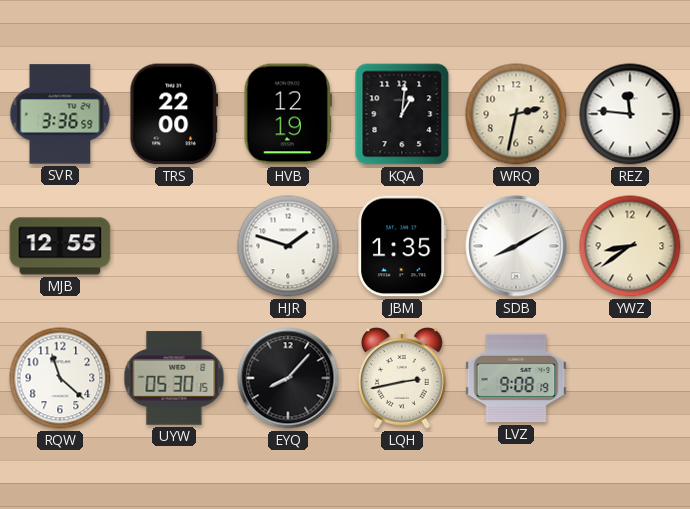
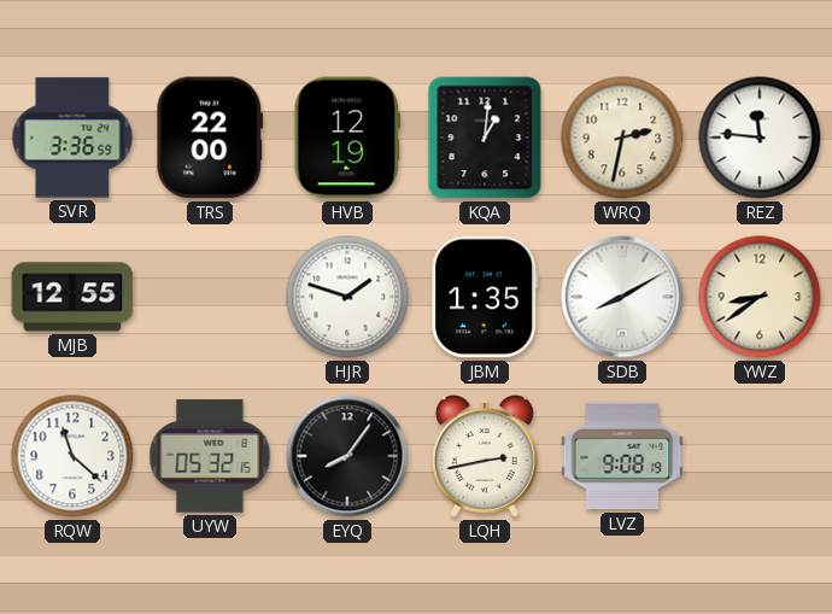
UYW: 05:30 -> 05:32
EYQ: 8:07 -> 8:06
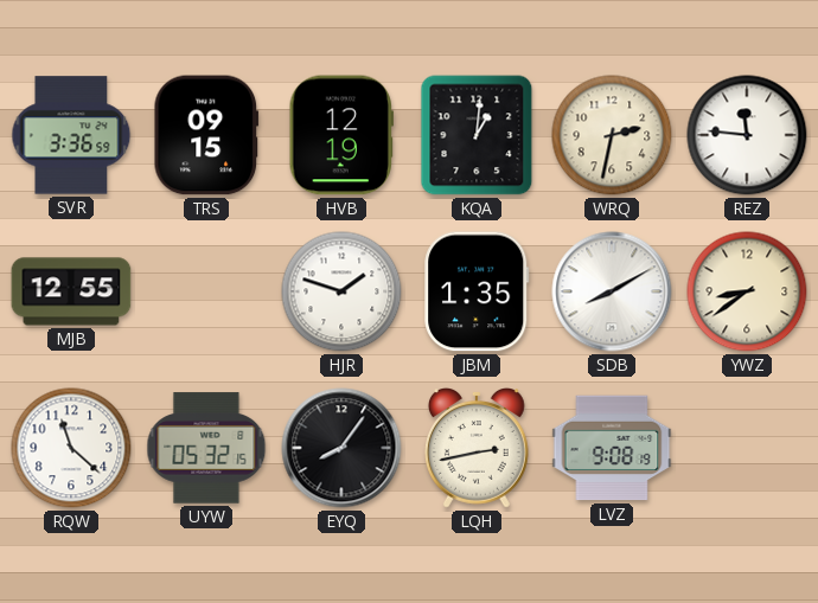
TRS: 22:00 -> 09:15
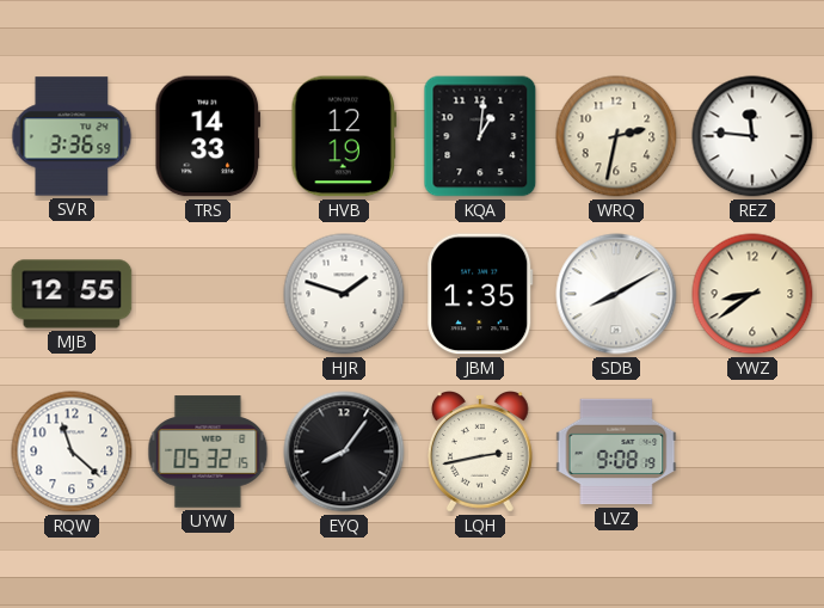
TRS: 09:15 -> 14:33
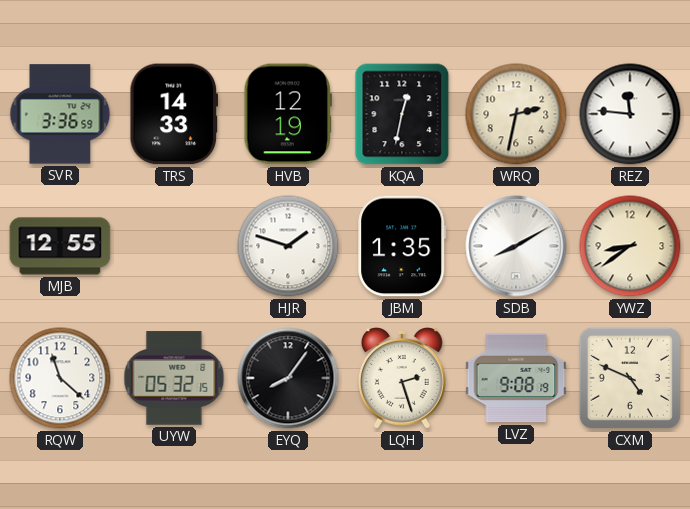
KQA: 1:01 -> 12:32
LQH: 2:43 -> 2:27
CXM: none -> 4:49
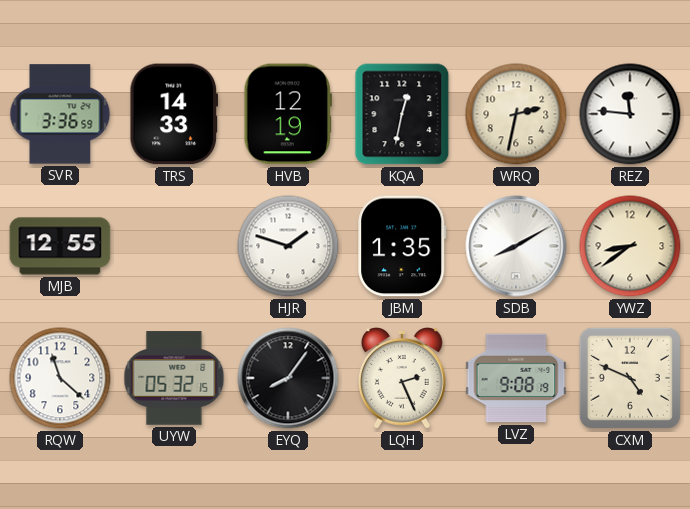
LQH: 2:27 -> 2:26
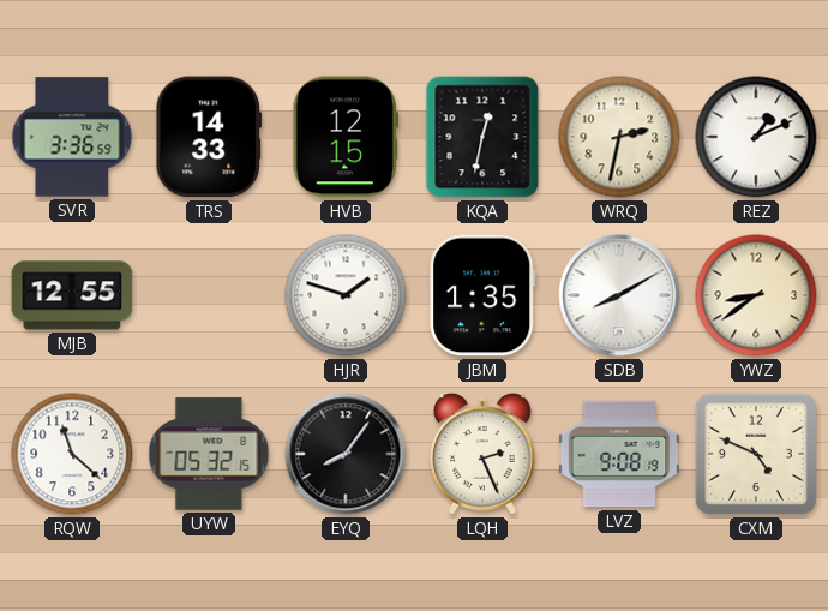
HVB: 12:19 -> 12:15
REZ: 11:46 -> 1:11
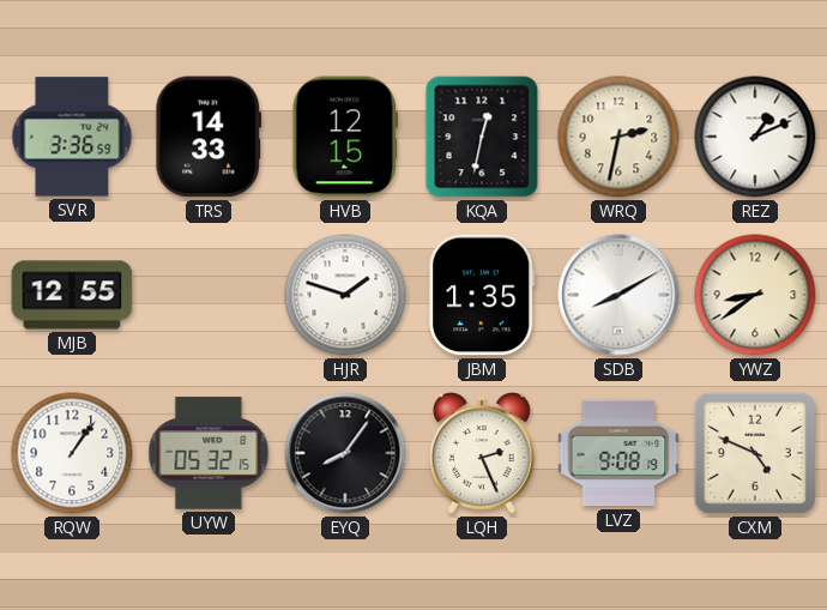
RQW: 11:22 -> 1:06
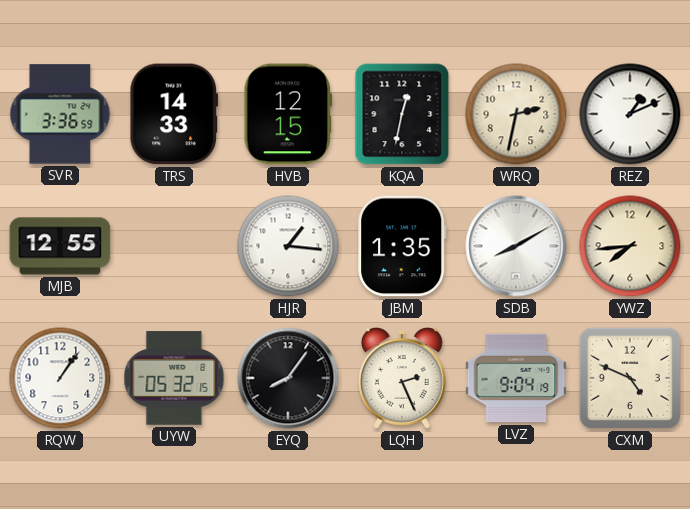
HJR: 1:48 -> 1:16
YWZ: 8:39 -> 7:44
LVZ: 9:08 -> 9:04
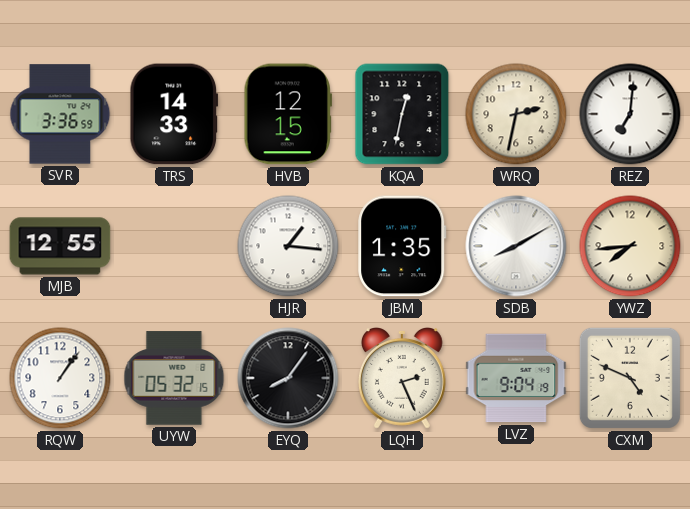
REZ: 1:11 -> 7:01
